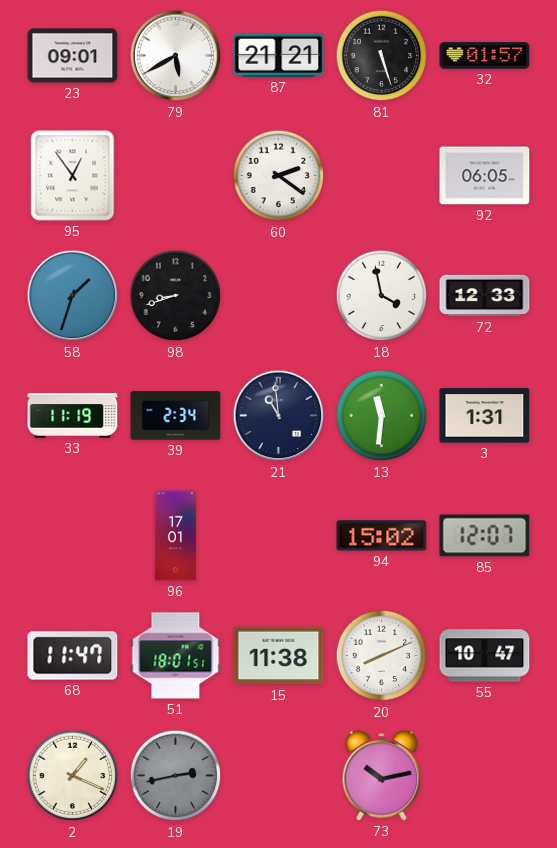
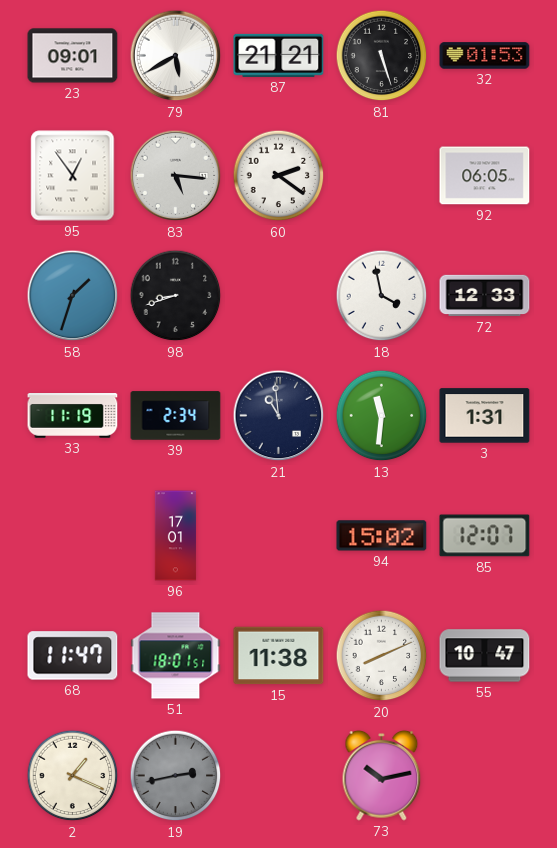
32: 01:57 -> 01:53
83: none -> 5:16
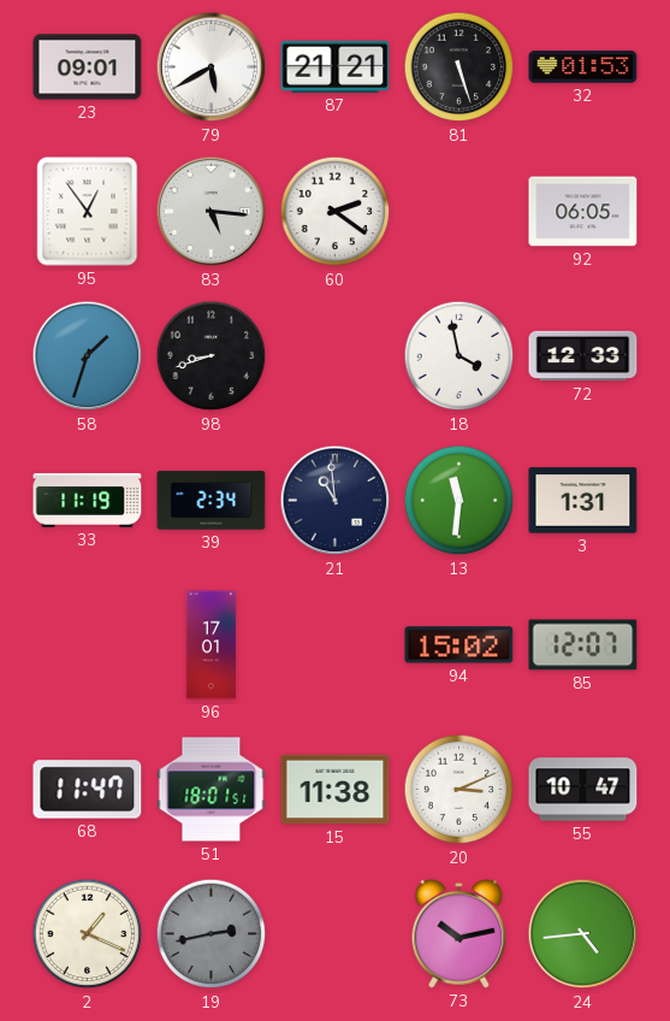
20: 8:11 -> 3:11
24: none -> 4:44
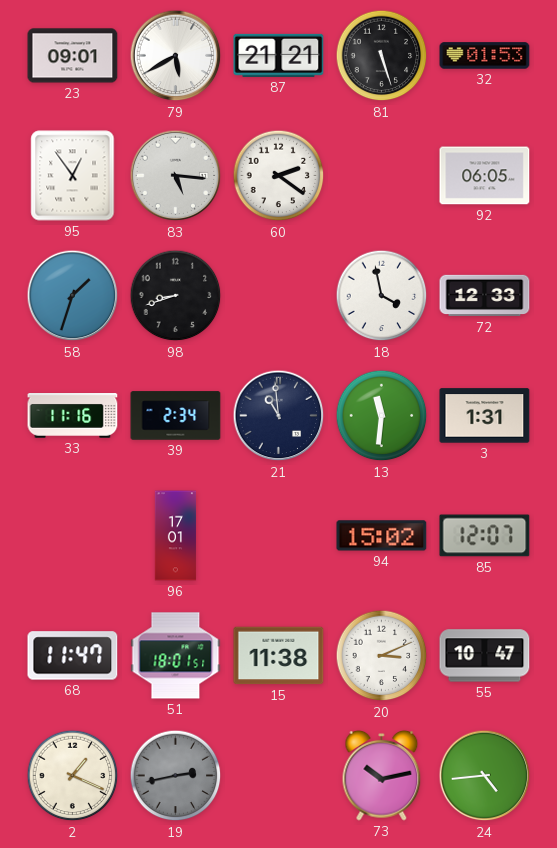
33: 11:19 -> 11:16
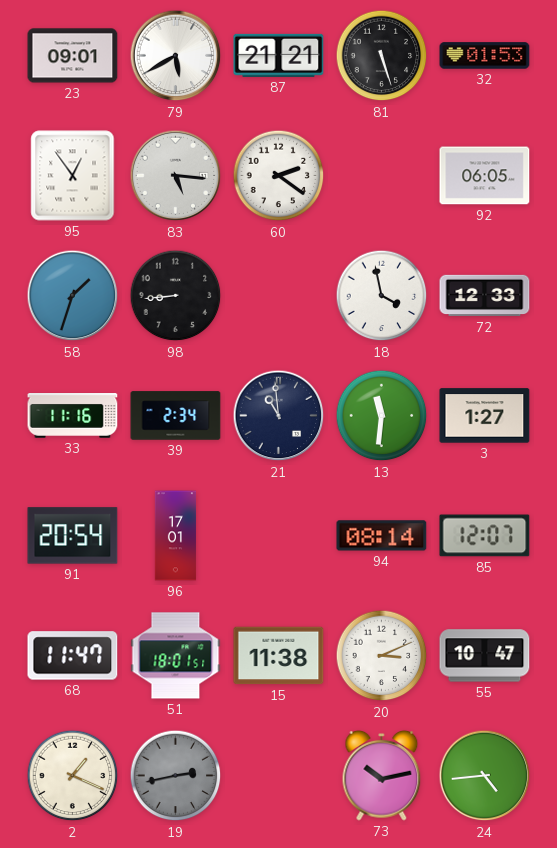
98: 8:42 -> 8:44
3: 1:31 -> 1:27
91: none -> 20:54
94: 15:02 -> 08:14
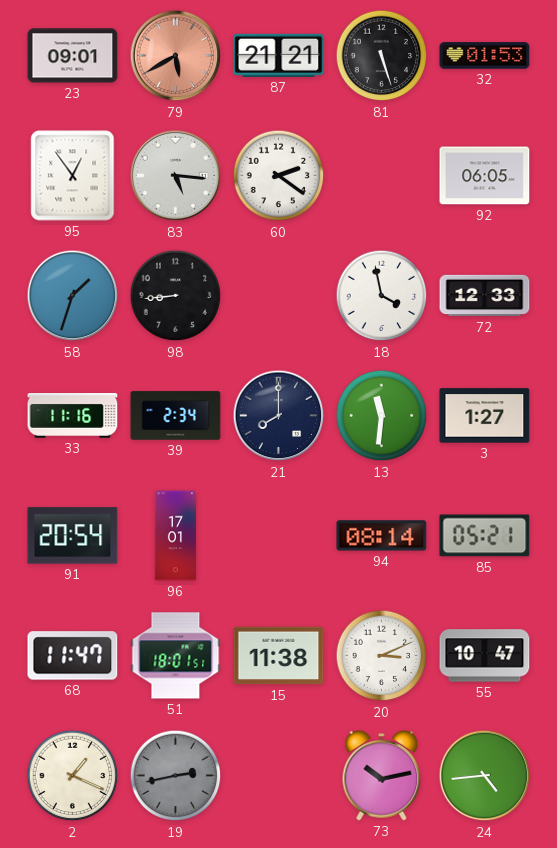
79 dial: white -> salmon
21: 10:59 -> 8:00
85: 12:07 -> 05:21
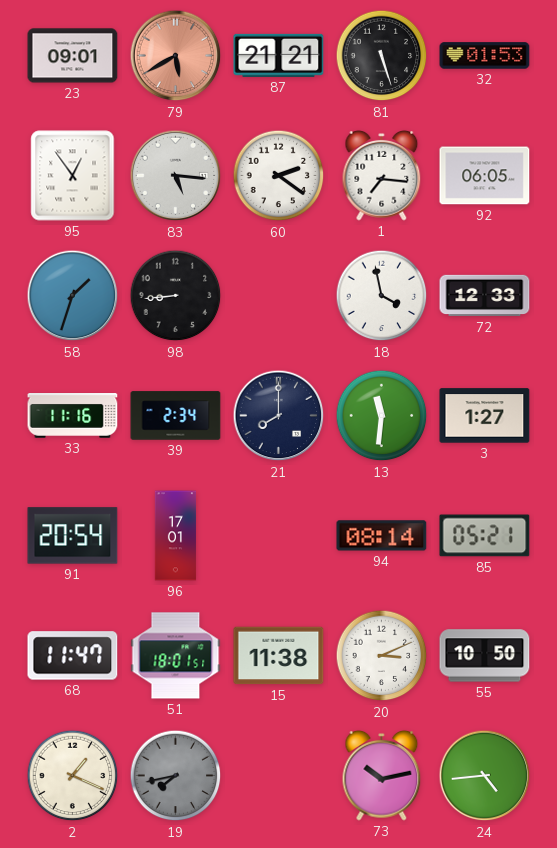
1: none -> 7:16
55: 10:47 -> 10:50
19: 2:43 -> 7:43
